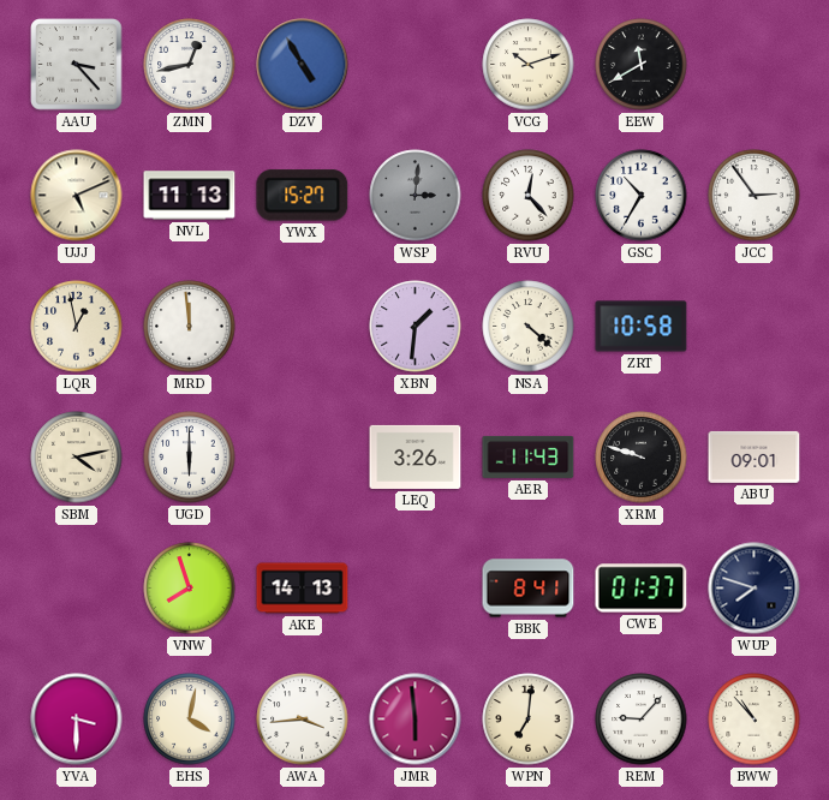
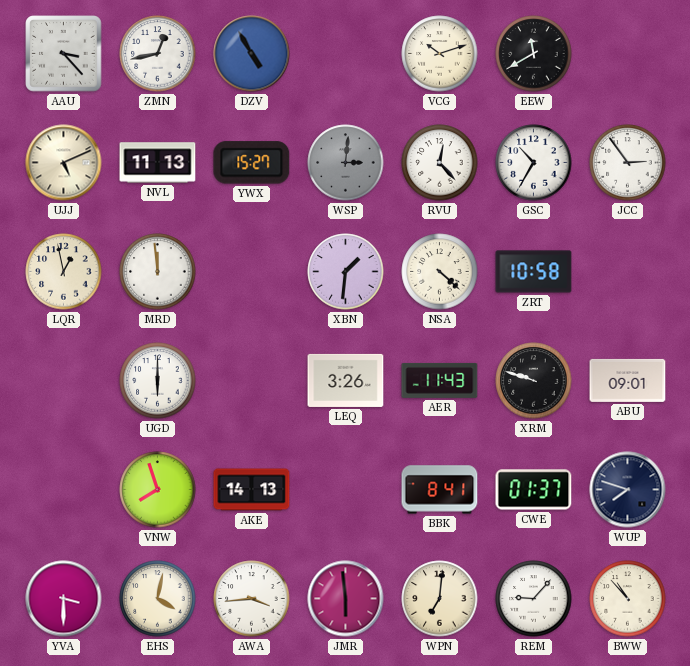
SBM: 4:13 -> none
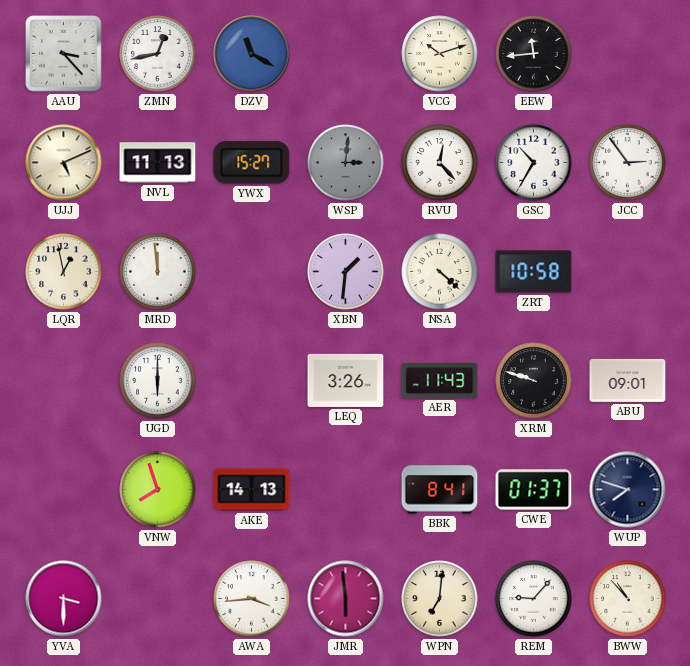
DZV: 4:55 -> 11:20
EEW: 11:40 -> 11:44
EHS: 4:02 -> none
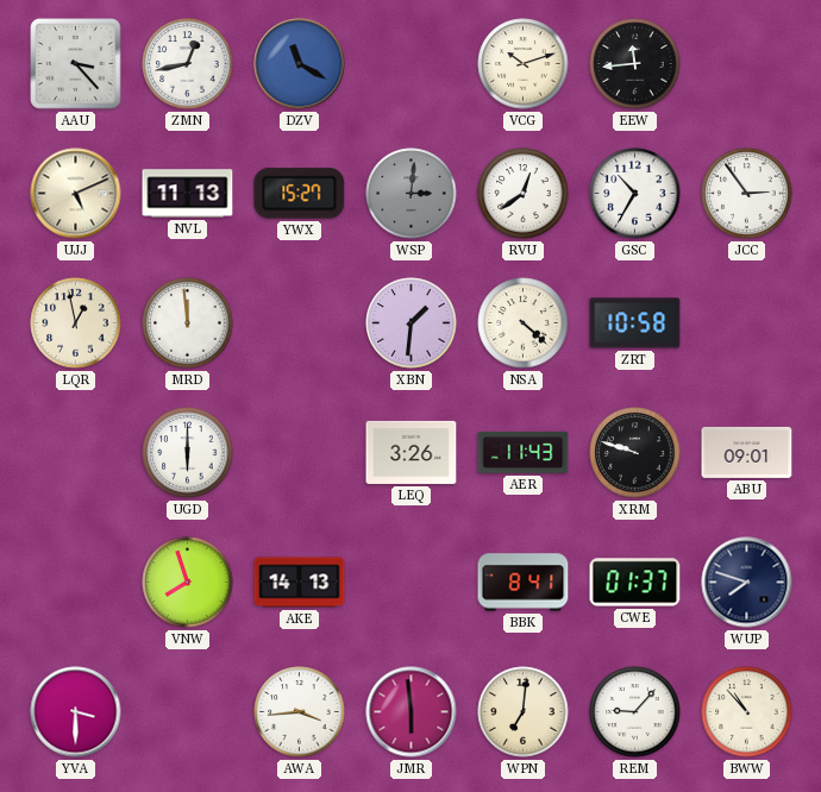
RVU: 12:23 -> 12:39
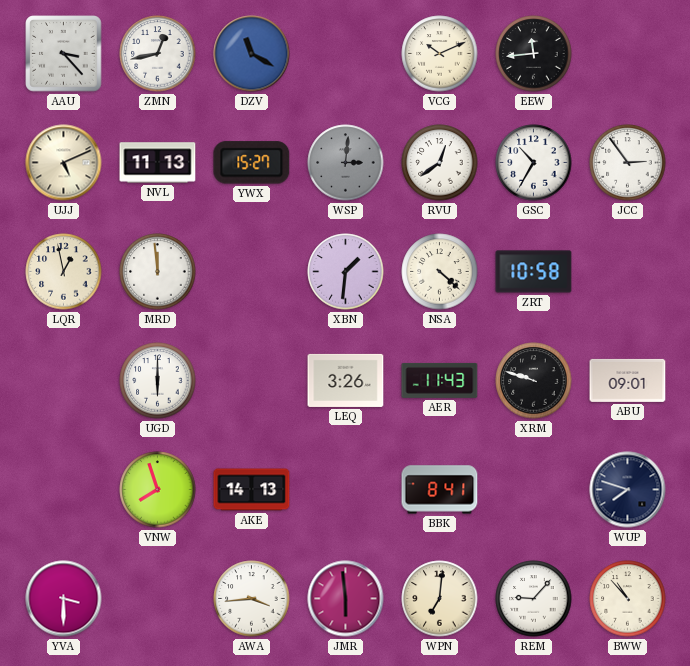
VCG: 10:12 -> 10:11
CWE: 01:37 -> none
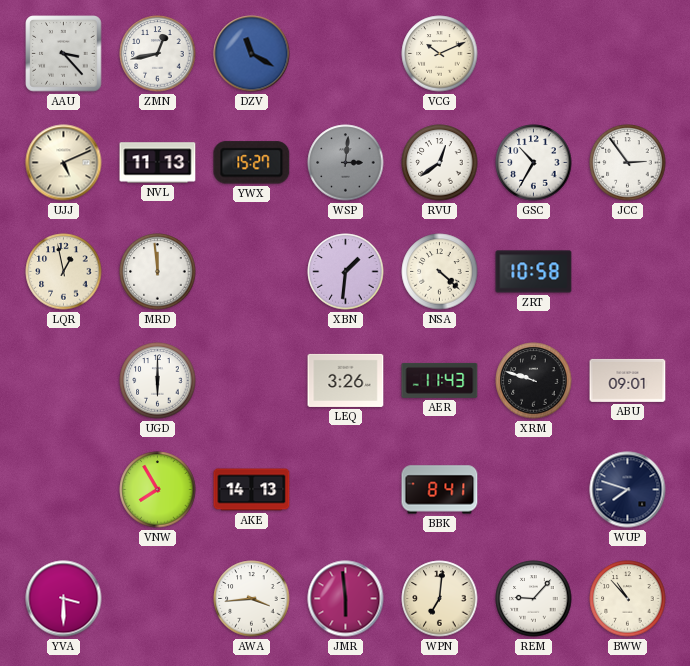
EEW: 11:44 -> none
VNW: 7:57 -> 7:55
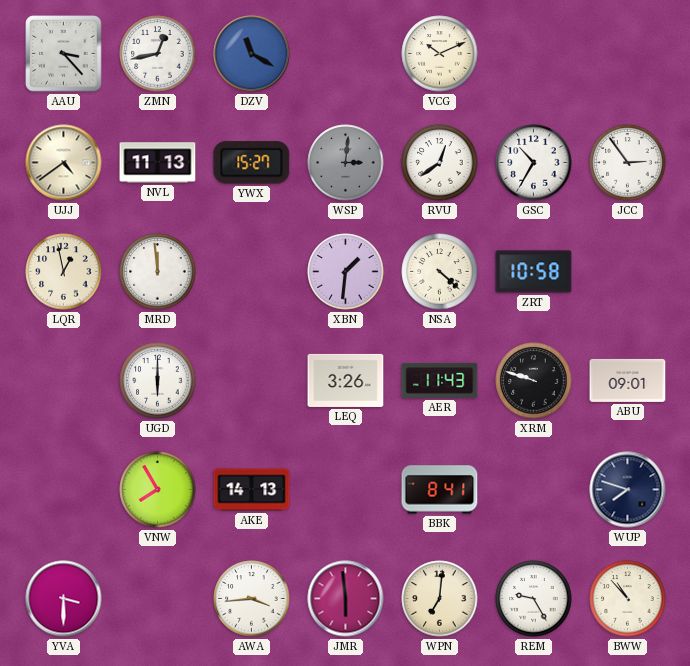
UJJ: 5:11 -> 4:39
REM: 9:07 -> 9:25
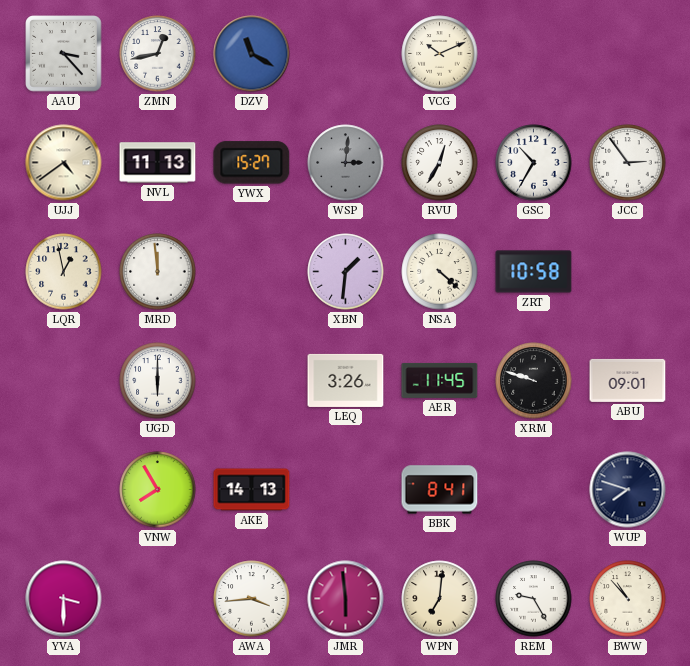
RVU: 12:39 -> 12:35
AER: 11:43 -> 11:45
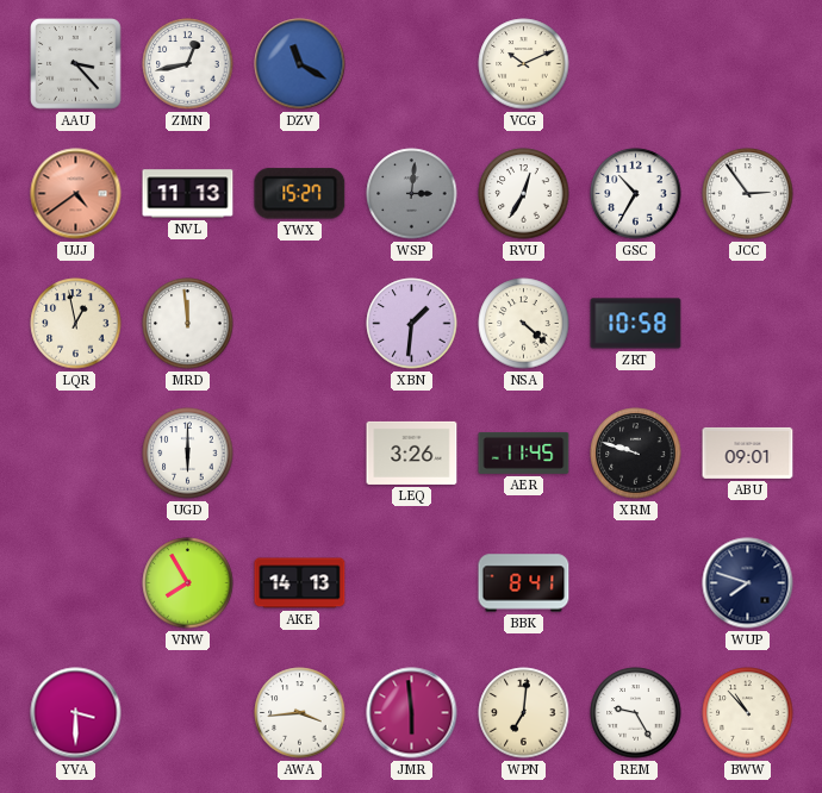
UJJ dial: cream -> salmon
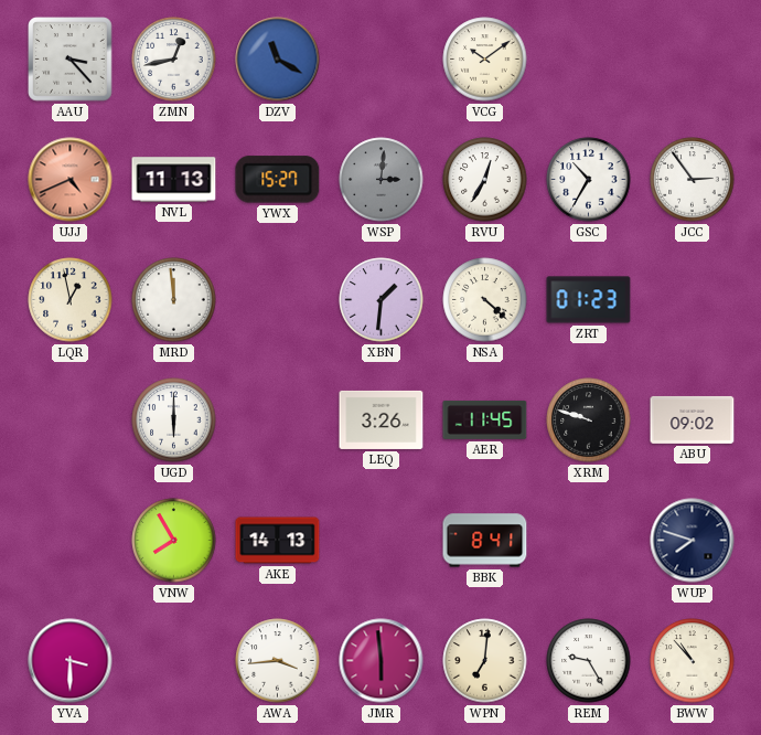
VCG: 10:11 -> 10:09
UJJ: 4:39 -> 4:41
ZRT: 10:58 -> 01:23
ABU: 09:01 -> 09:02
